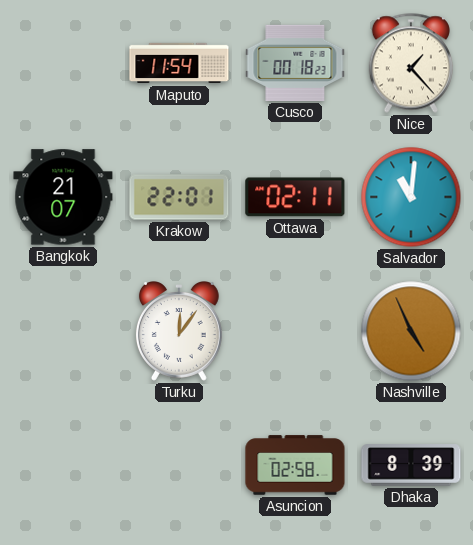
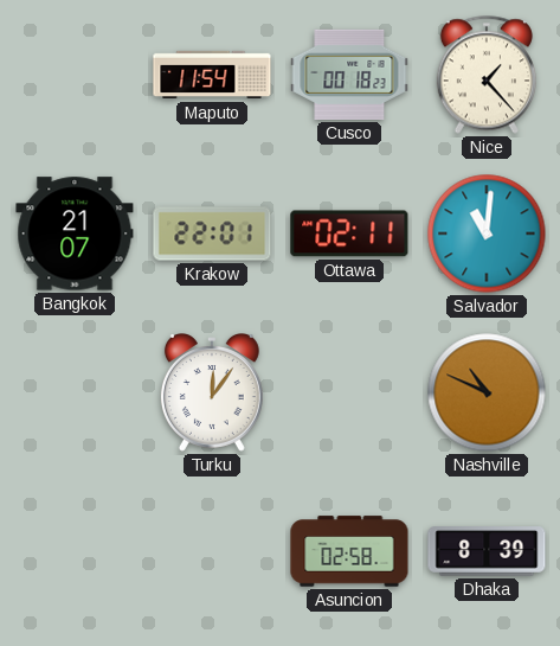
Nashville: 4:56 -> 10:49
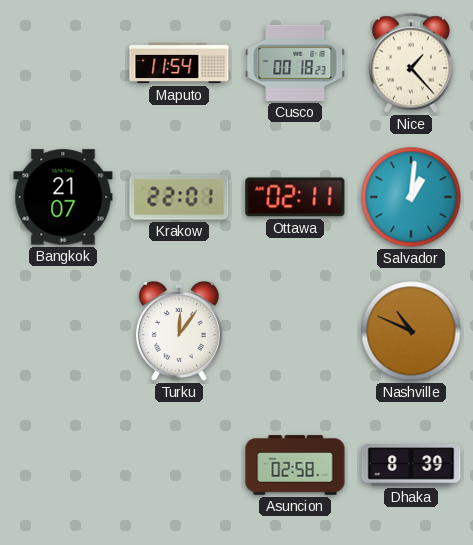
Salvador: 11:01 -> 1:01
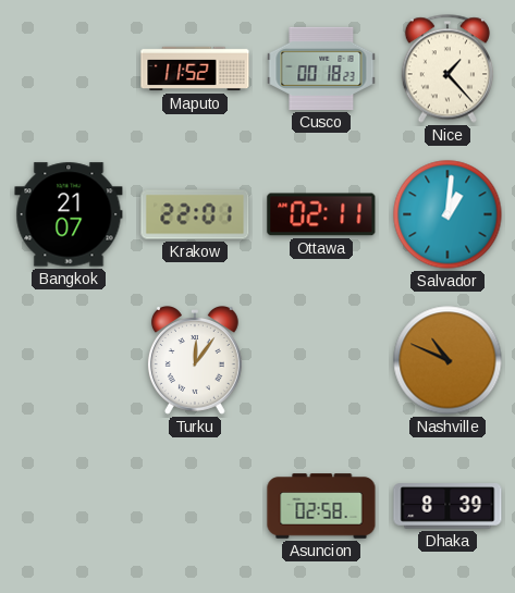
Maputo: 11:54 -> 11:52
